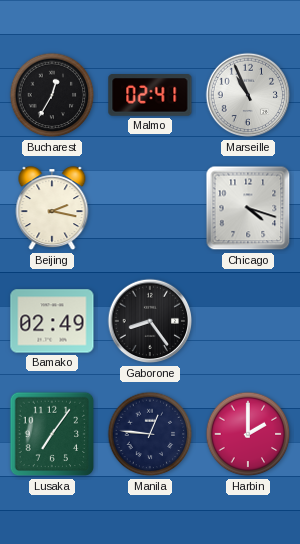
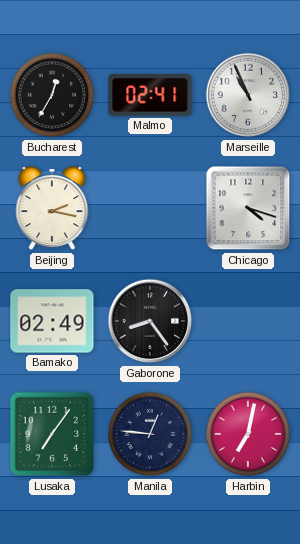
Harbin: 2:00 -> 7:02
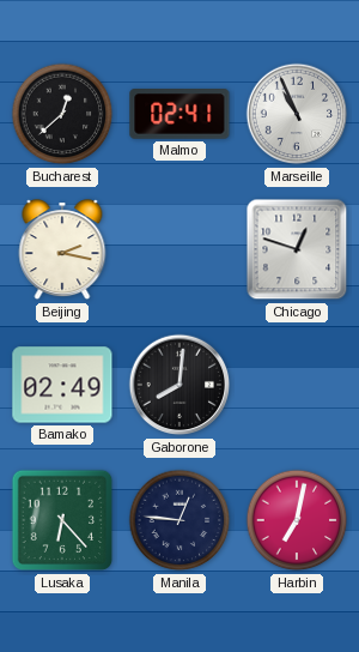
Bucharest: 12:35 -> 12:38
Chicago: 4:18 -> 12:48
Gaborone: 8:24 -> 8:01
Lusaka: 7:06 -> 6:23
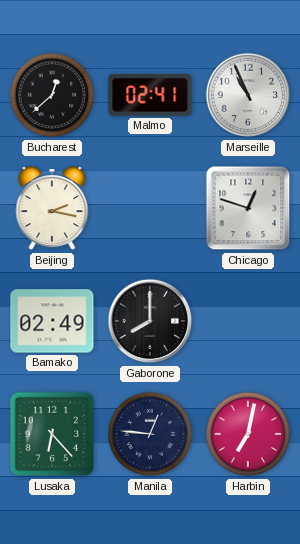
Gaborone: 8:01 -> 8:00
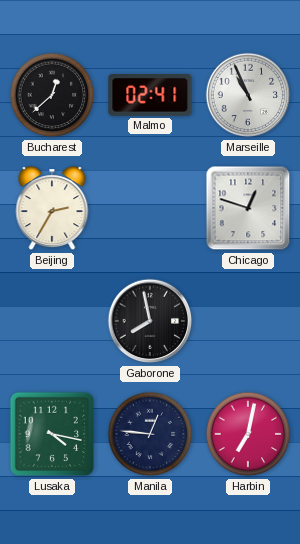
Beijing: 2:17 -> 2:35
Bamako: 02:49 -> none
Gaborone: 8:00 -> 7:58
Lusaka: 6:23 -> 4:17
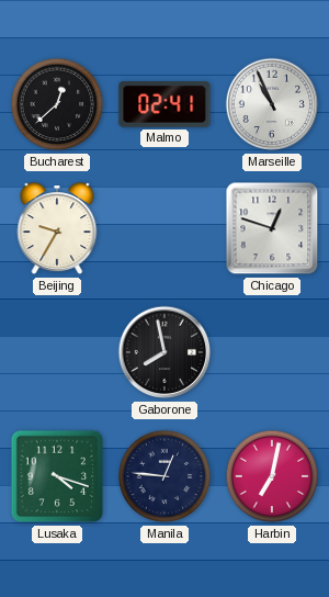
Beijing: 2:35 -> 9:35
Lusaka: 4:17 -> 4:18
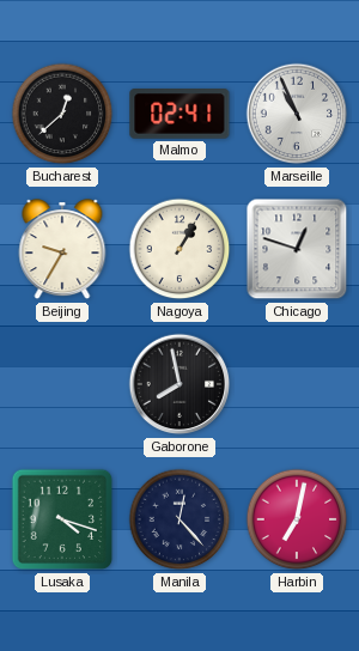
Nagoya: none -> 1:05
Manila: 12:46 -> 12:23
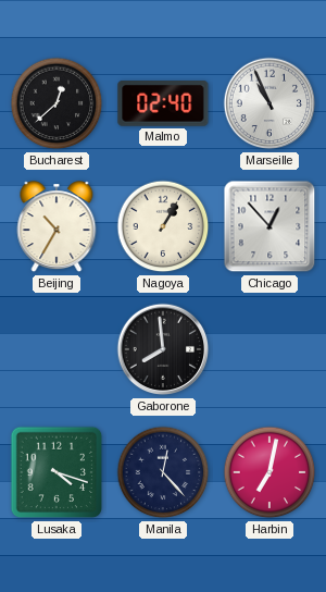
Malmo: 02:41 -> 02:40
Beijing: 9:35 -> 10:35
Chicago: 12:48 -> 12:53
Gaborone: 7:58 -> 7:59
